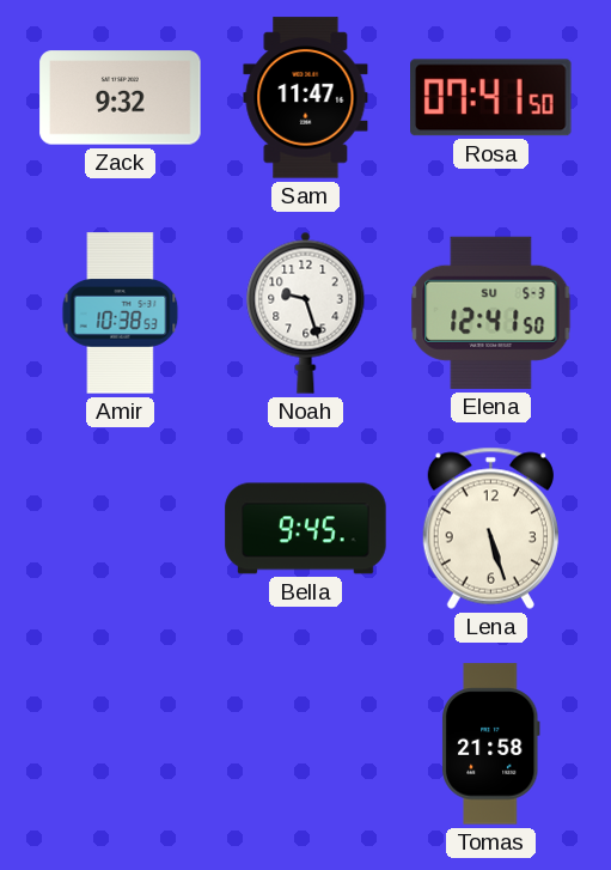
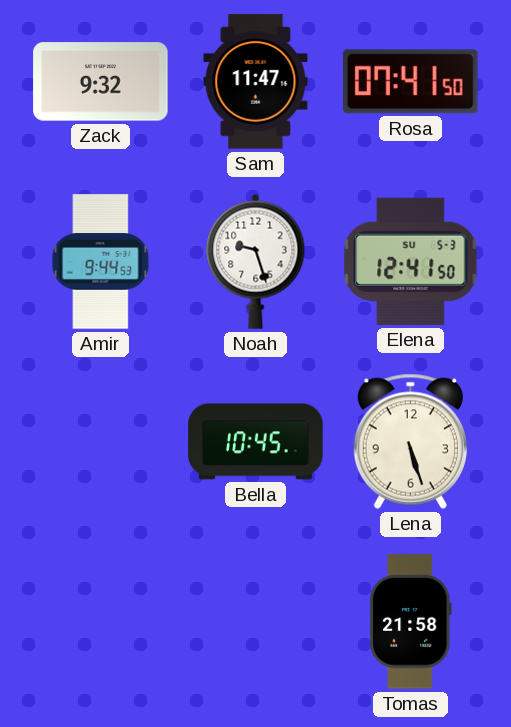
Amir: 10:38 -> 9:44
Bella: 9:45 -> 10:45
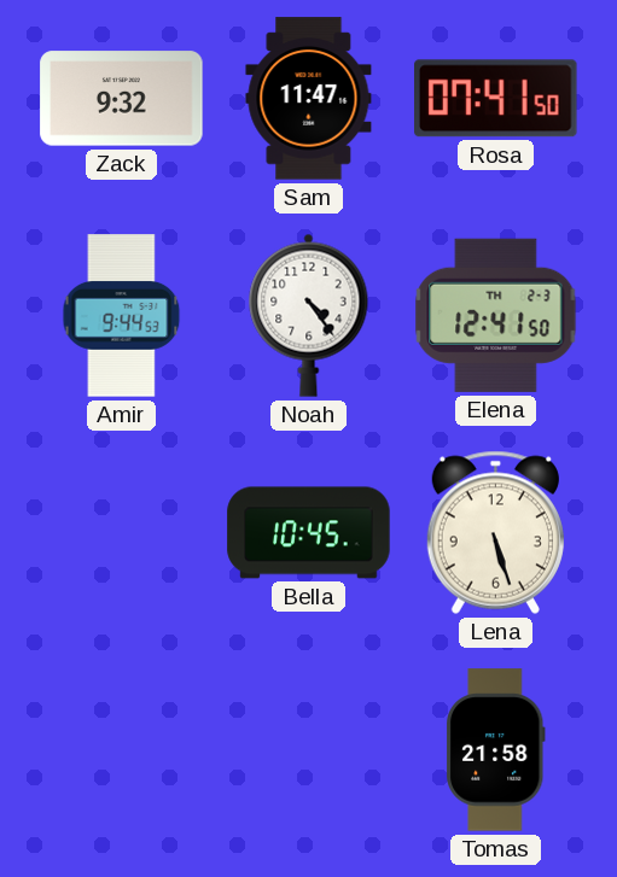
Noah: 9:27 -> 4:24
Elena date: SU 5-3 -> TH 2-3
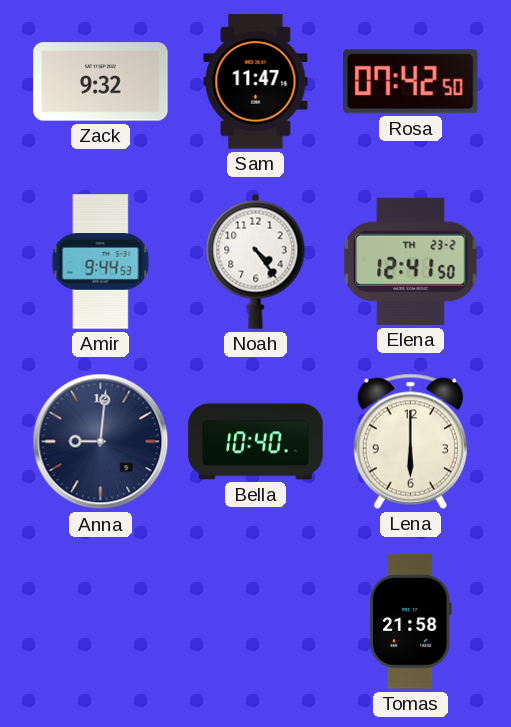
Rosa: 07:41 -> 07:42
Elena date: TH 2-3 -> TH 23-2
Anna: none -> 9:01
Bella: 10:45 -> 10:40
Lena: 5:27 -> 6:00
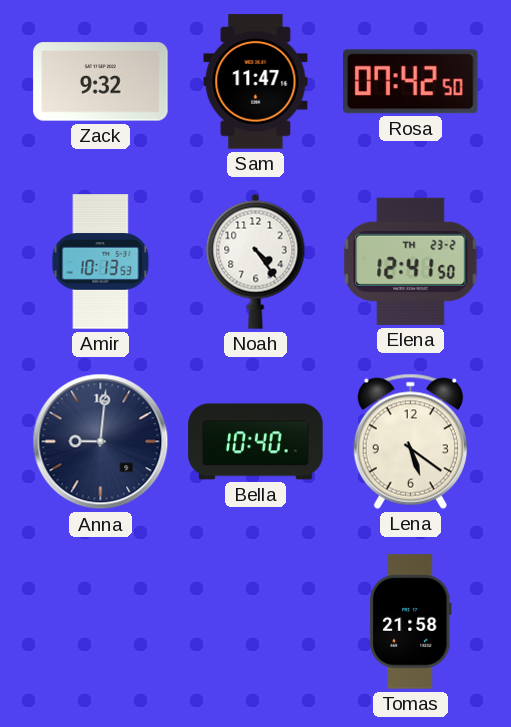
Amir: 9:44 -> 10:13
Lena: 6:00 -> 5:21
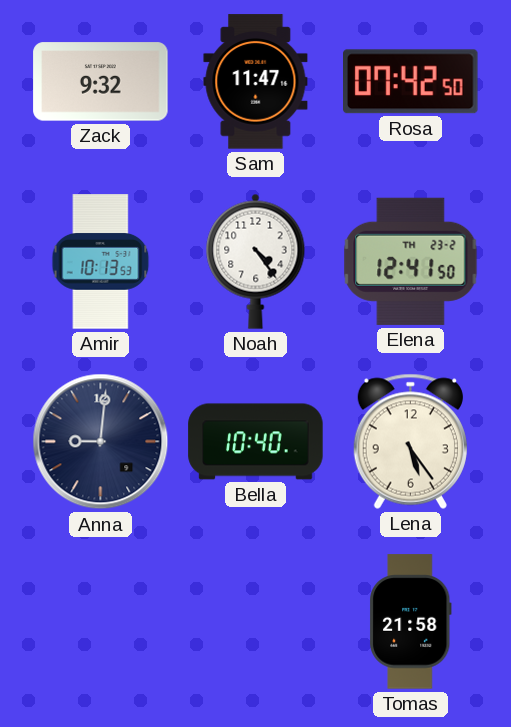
Lena: 5:21 -> 5:24
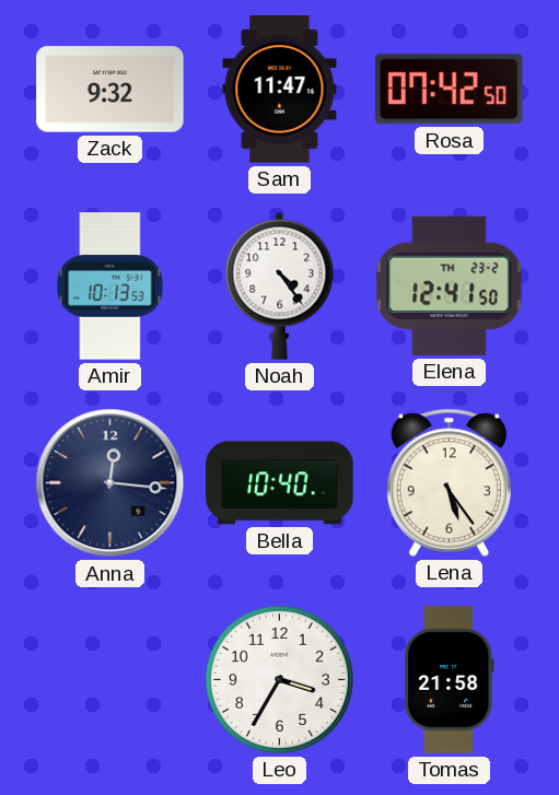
Anna: 9:01 -> 12:16
Leo: none -> 3:35
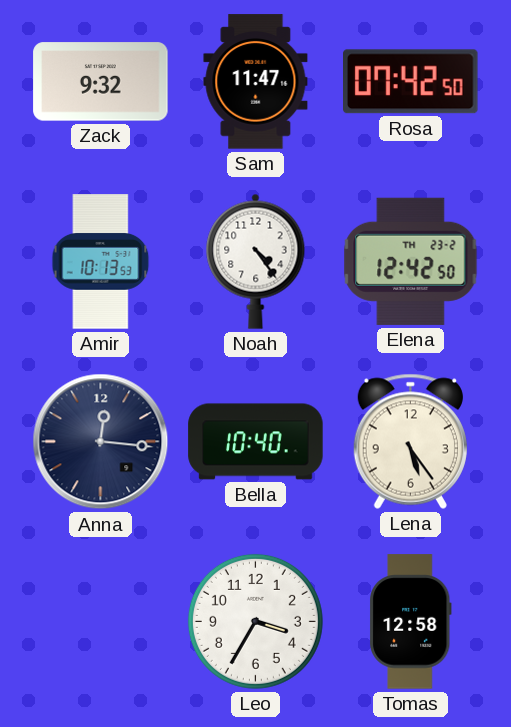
Elena: 12:41 -> 12:42
Tomas: 21:58 -> 12:58
